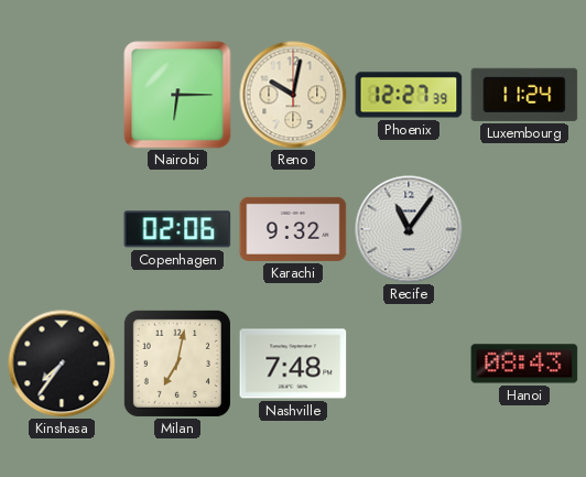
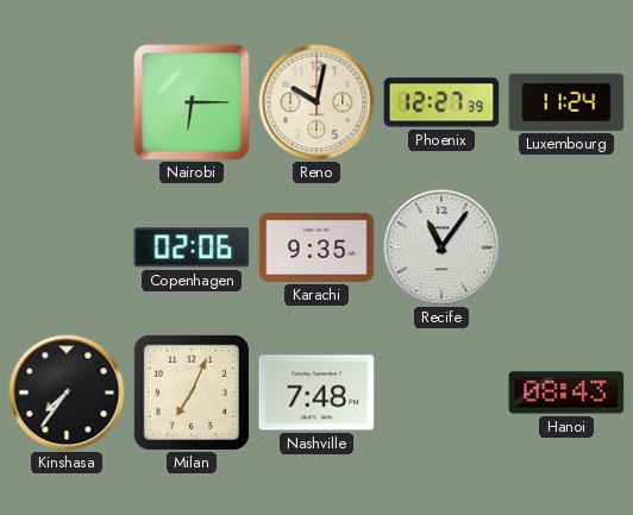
Karachi: 9:32 -> 9:35
Milan: 7:02 -> 7:04
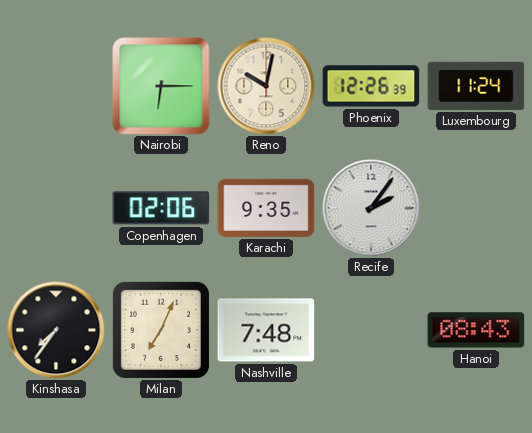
Phoenix: 12:27 -> 12:26
Recife: 11:06 -> 2:06
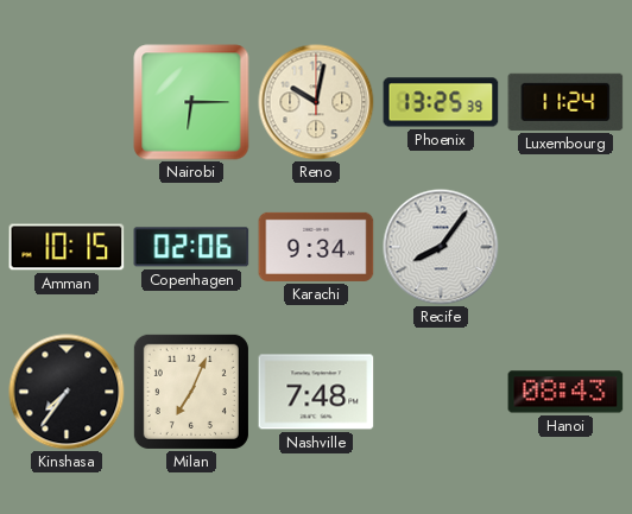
Phoenix: 12:26 -> 13:25
Amman: none -> 10:15
Karachi: 9:35 -> 9:34
Recife: 2:06 -> 8:06
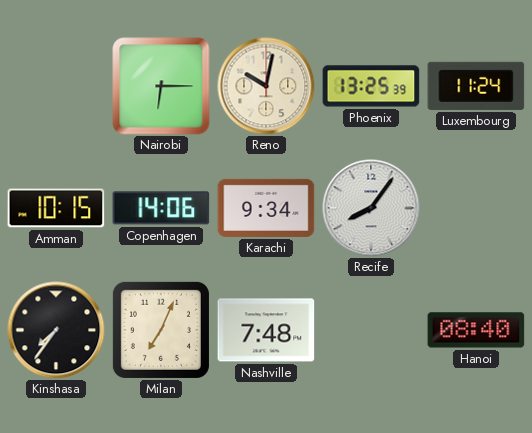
Copenhagen: 02:06 -> 14:06
Hanoi: 08:43 -> 08:40
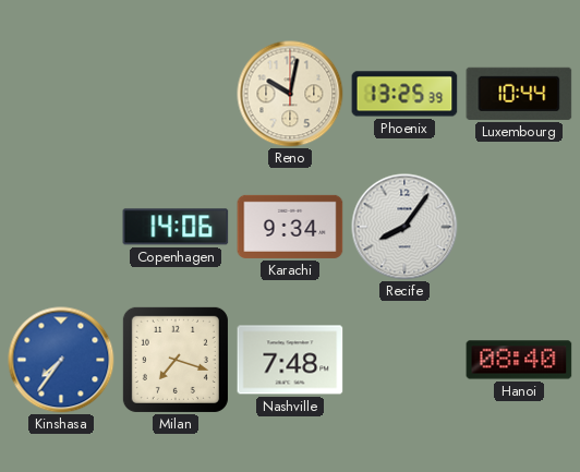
Nairobi: 6:15 -> none
Luxembourg: 11:24 -> 10:44
Amman: 10:15 -> none
Kinshasa dial: black -> blue
Milan: 7:04 -> 7:18
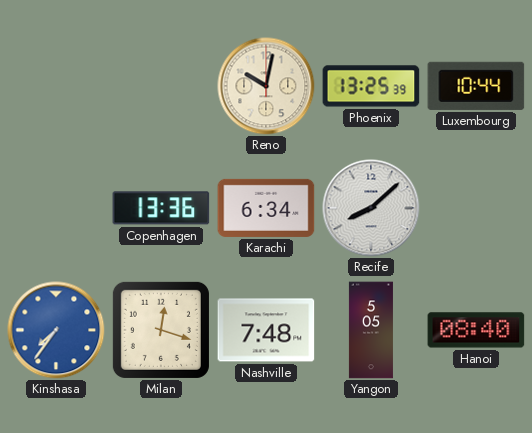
Copenhagen: 14:06 -> 13:36
Karachi: 9:34 -> 6:34
Recife: 8:06 -> 8:08
Milan: 7:18 -> 12:18
Yangon: none -> 5:05
